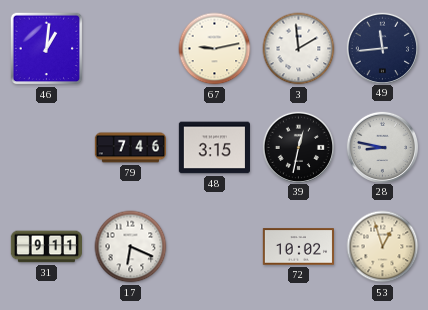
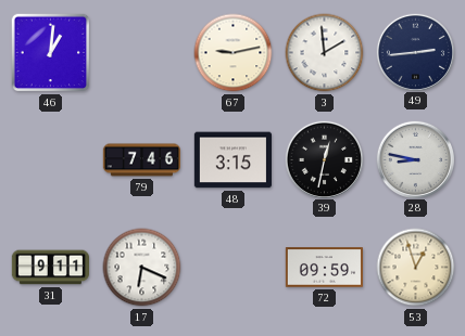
49: 11:44 -> 2:44
72: 10:02 -> 09:59
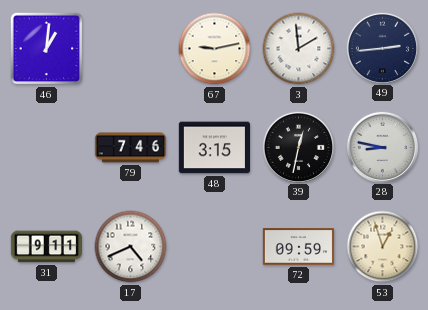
17: 6:19 -> 4:41
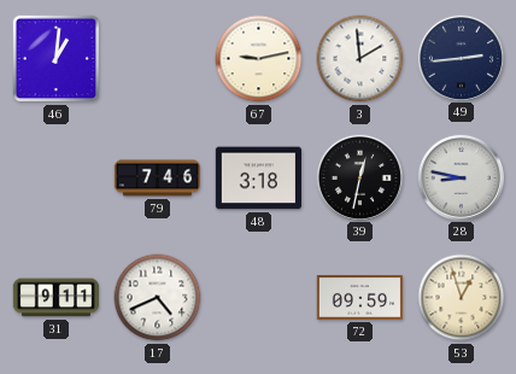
48: 3:15 -> 3:18
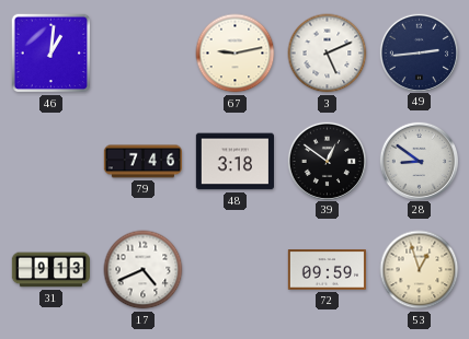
3: 1:59 -> 5:11
39: 12:32 -> 12:51
28: 8:47 -> 8:51
31: 9:11 -> 9:13
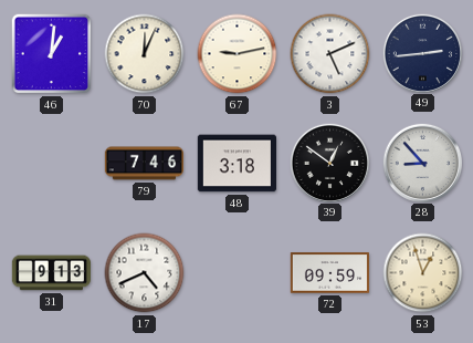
70: none -> 12:04
28: 8:51 -> 8:53
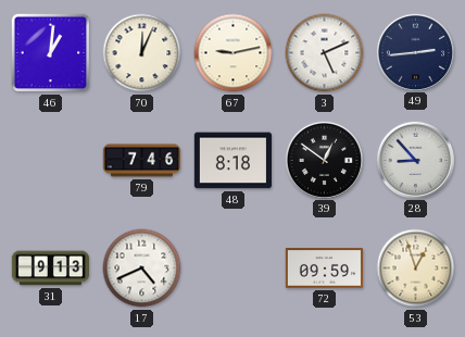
48: 3:18 -> 8:18
